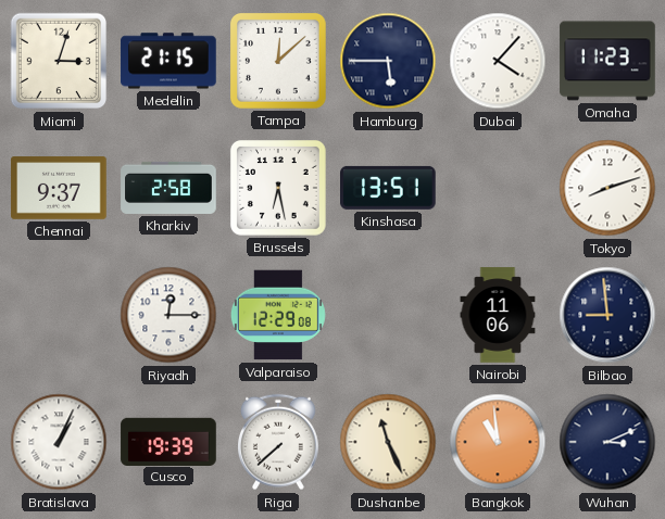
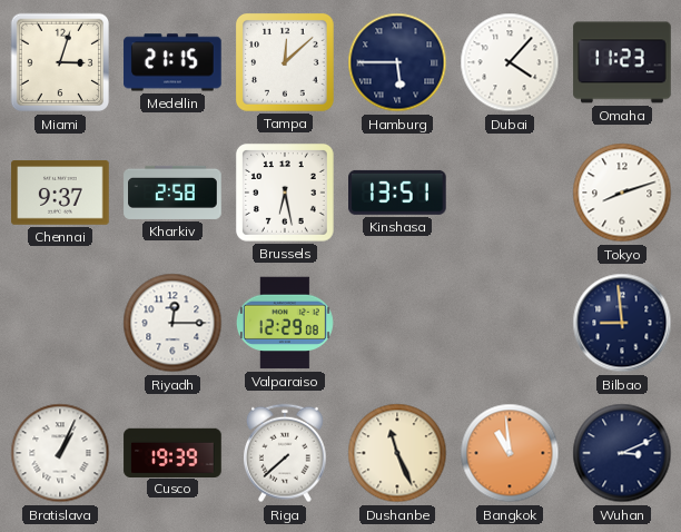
Nairobi: 11:06 -> none
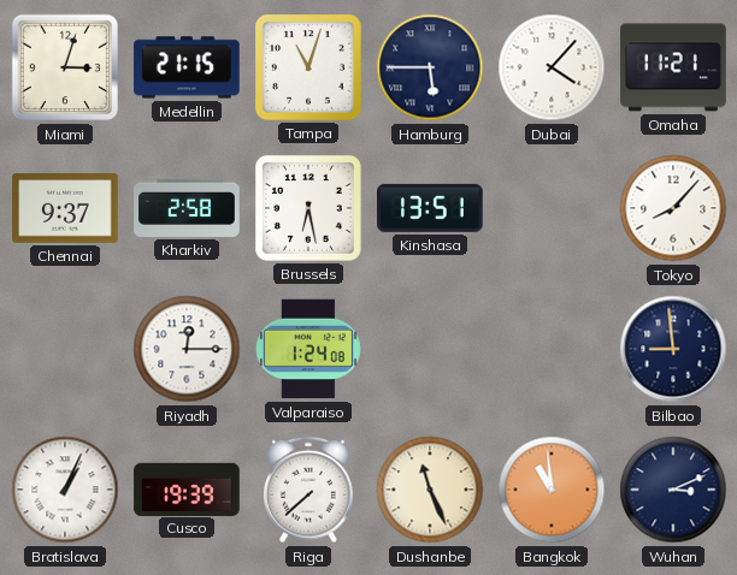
Tampa: 12:08 -> 11:03
Omaha: 11:23 -> 11:21
Tokyo: 8:12 -> 8:07
Valparaiso: 12:29 -> 1:24
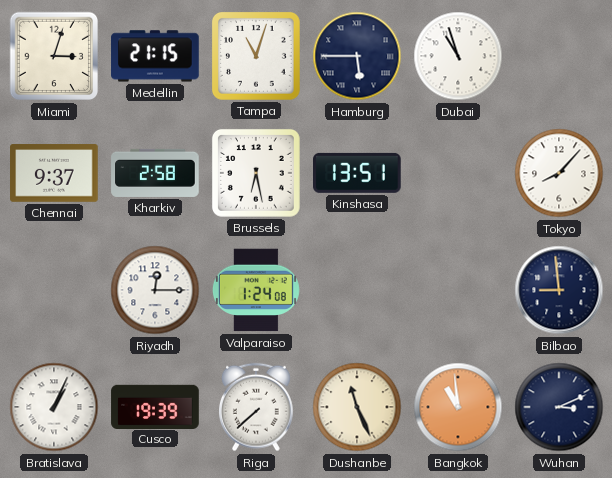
Dubai: 4:07 -> 10:57
Omaha: 11:21 -> none
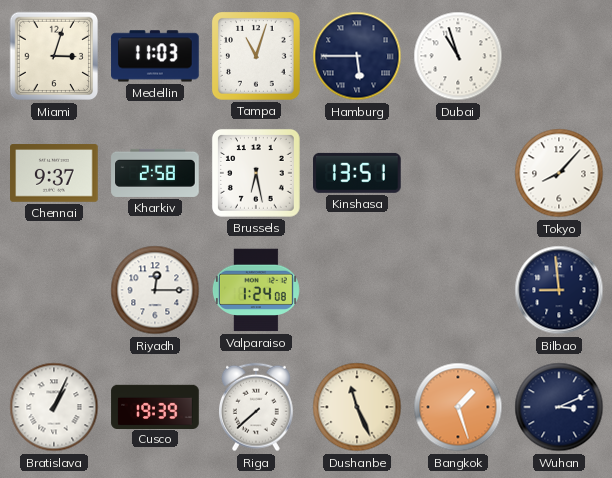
Medellin: 21:15 -> 11:03
Bangkok: 10:59 -> 1:27
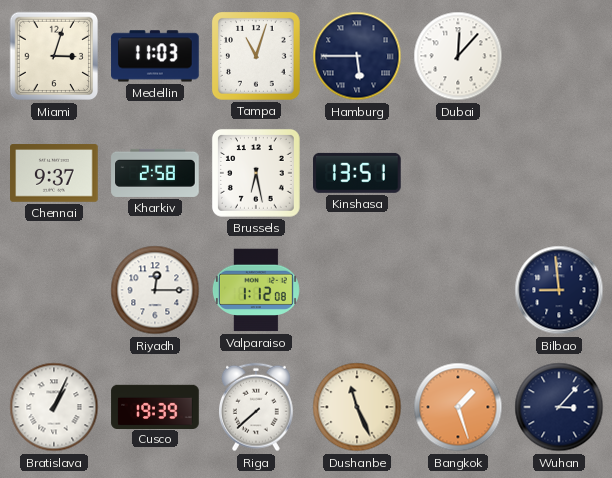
Dubai: 10:57 -> 12:07
Tokyo: 8:07 -> none
Valparaiso: 1:24 -> 1:12
Wuhan: 3:11 -> 3:07
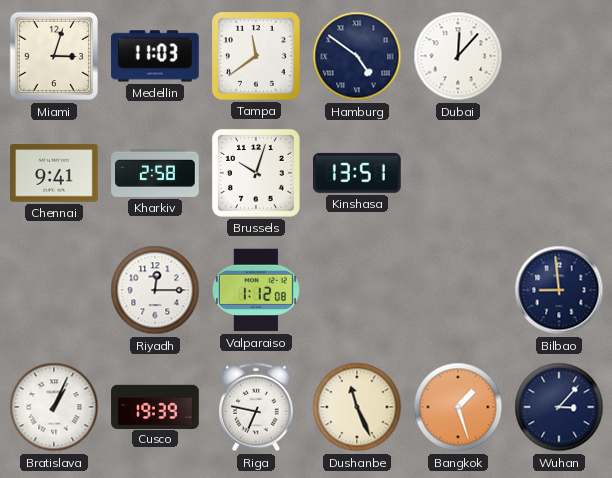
Tampa: 11:03 -> 11:39
Hamburg: 5:45 -> 4:51
Chennai: 9:37 -> 9:41
Brussels: 6:28 -> 10:03
Riga: 7:38 -> 6:47
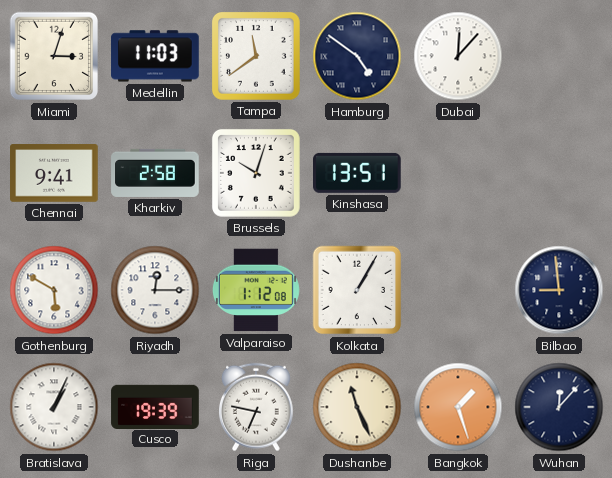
Gothenburg: none -> 5:50
Kolkata: none -> 1:05
Wuhan: 3:07 -> 12:07
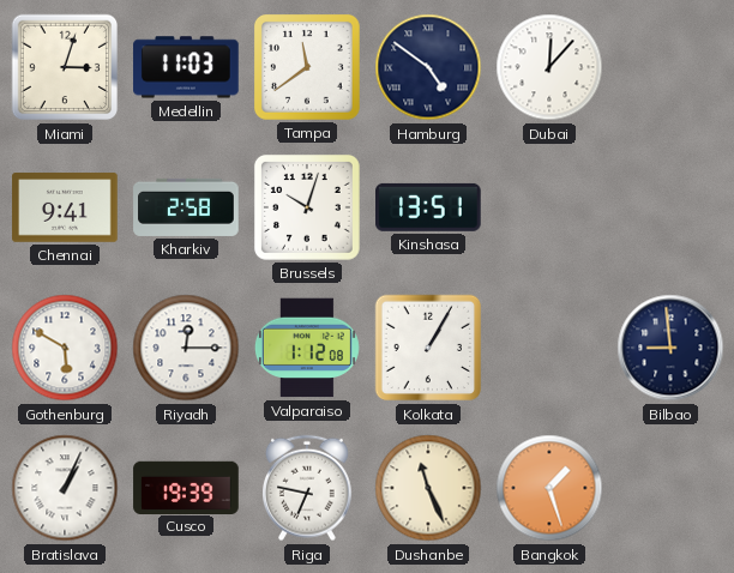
Wuhan: 12:07 -> none
